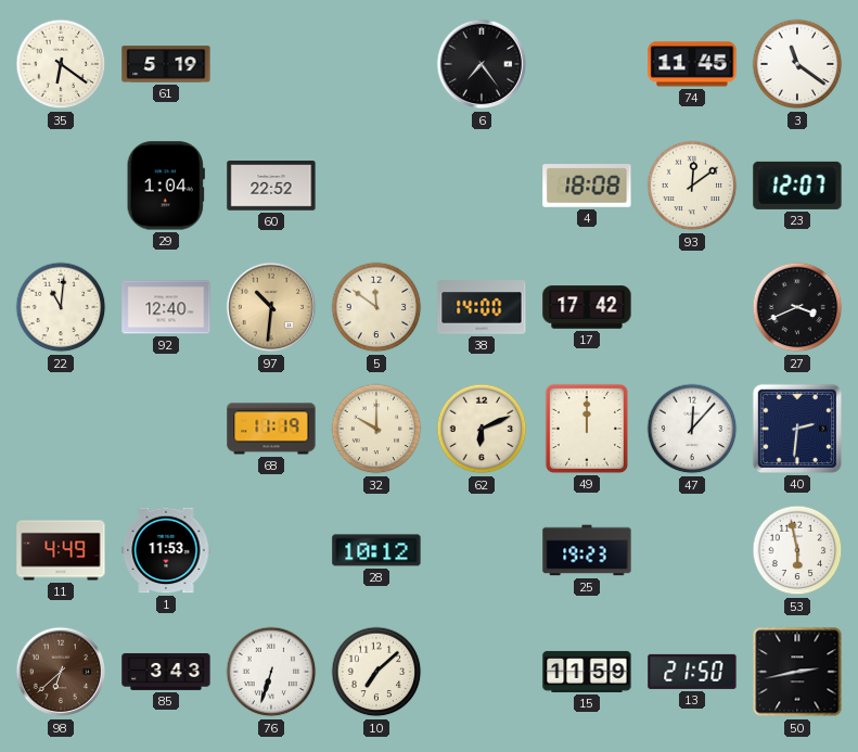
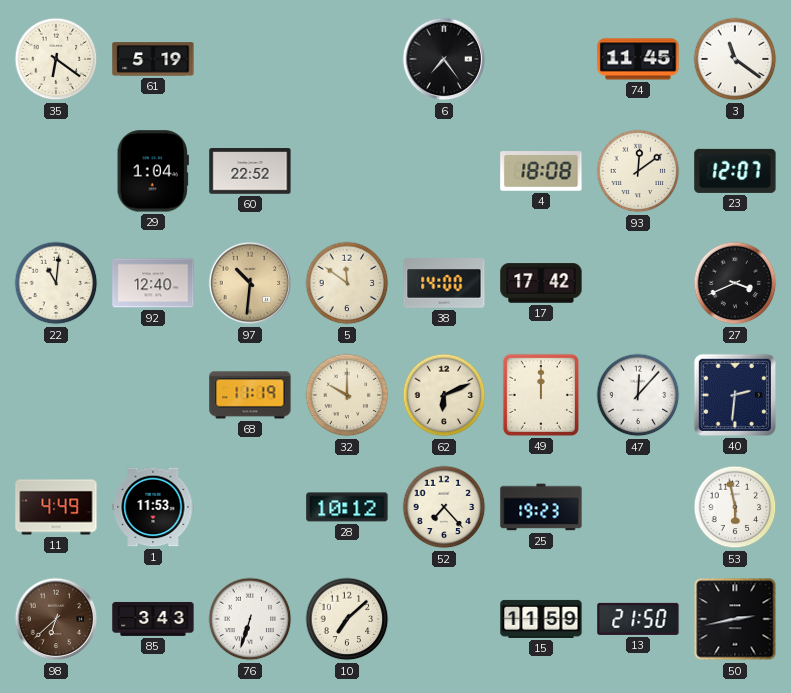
52: none -> 7:23
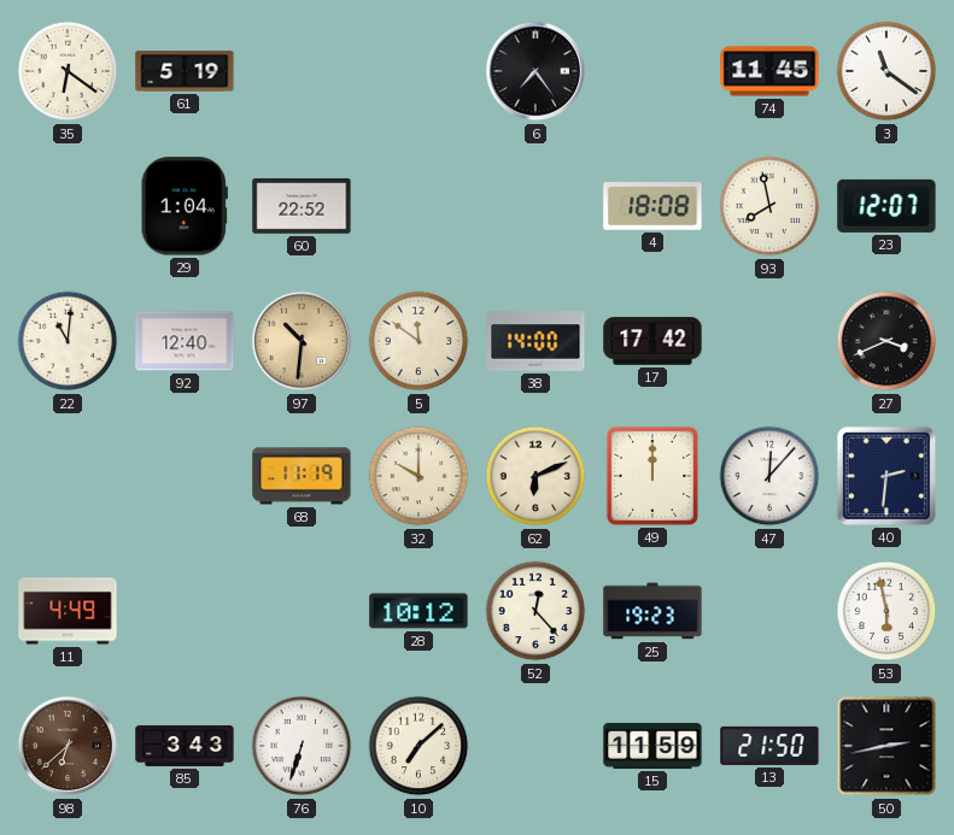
93: 12:09 -> 7:58
1: 11:53 -> none
52: 7:23 -> 12:23
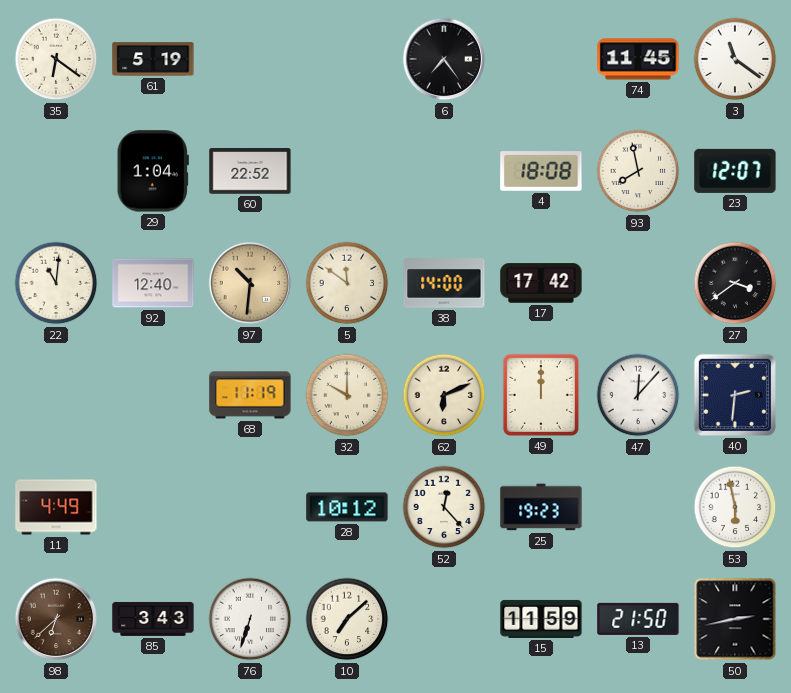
27: 3:41 -> 3:39
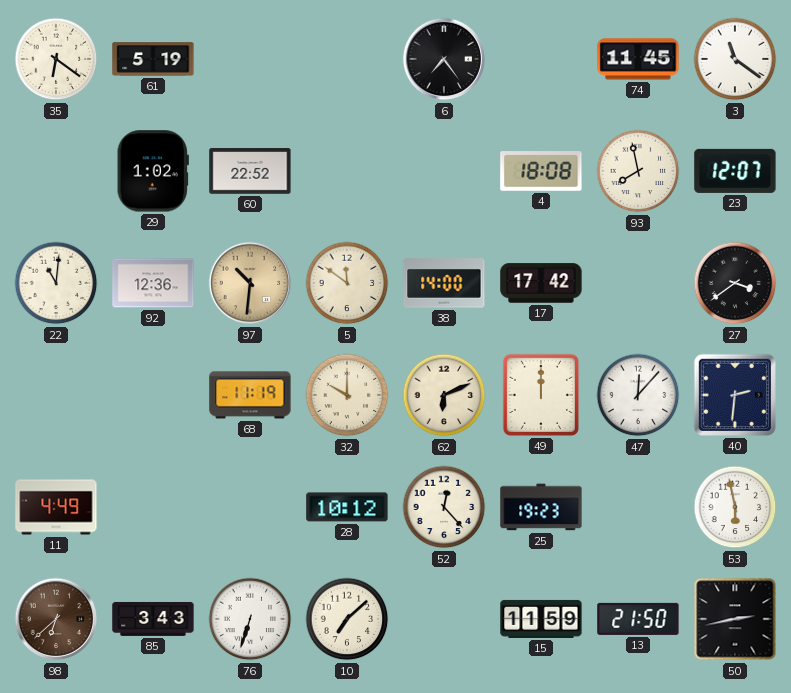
29: 1:04 -> 1:02
92: 12:40 -> 12:36
